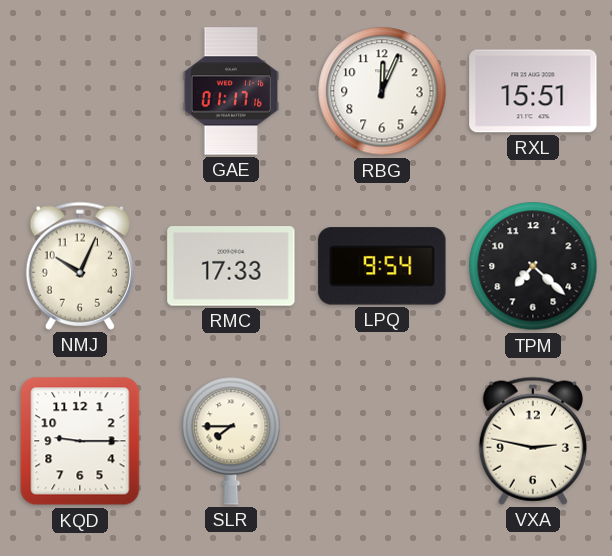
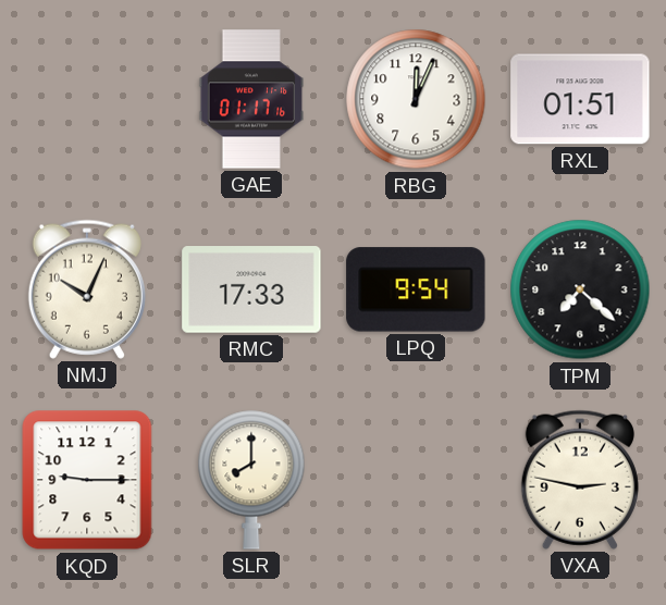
RXL: 15:51 -> 01:51
SLR: 7:45 -> 8:00
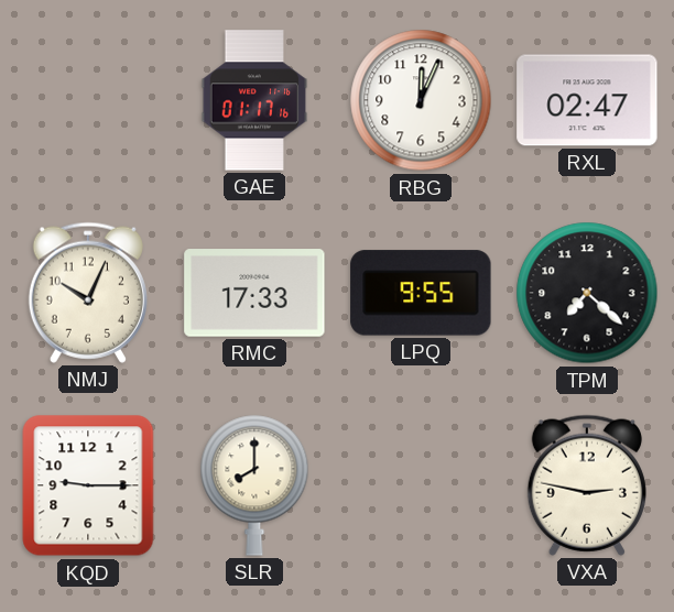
RXL: 01:51 -> 02:47
LPQ: 9:54 -> 9:55
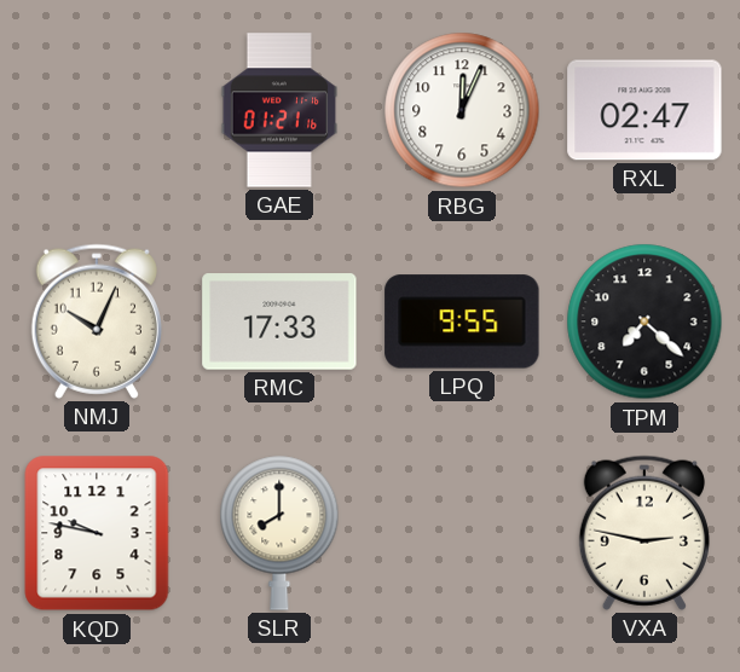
GAE: 01:17 -> 01:21
KQD: 9:15 -> 9:47
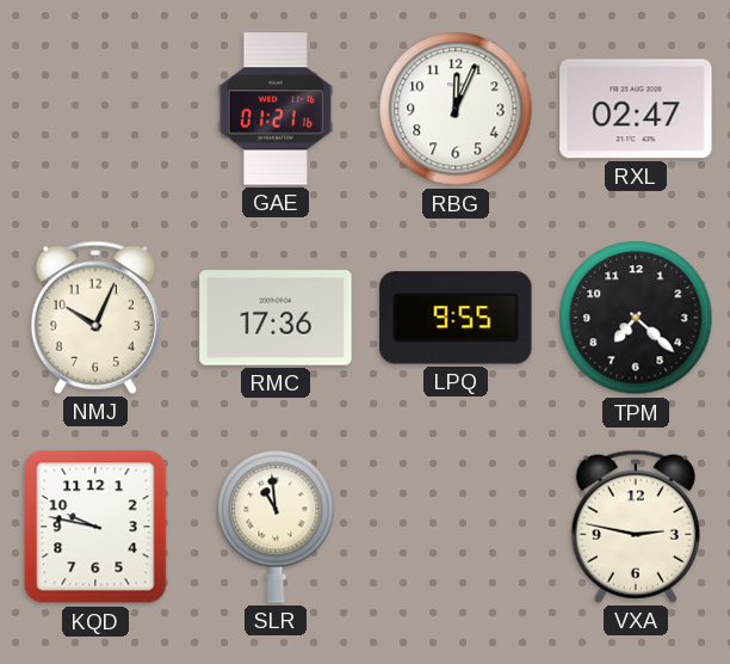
RMC: 17:33 -> 17:36
SLR: 8:00 -> 10:59
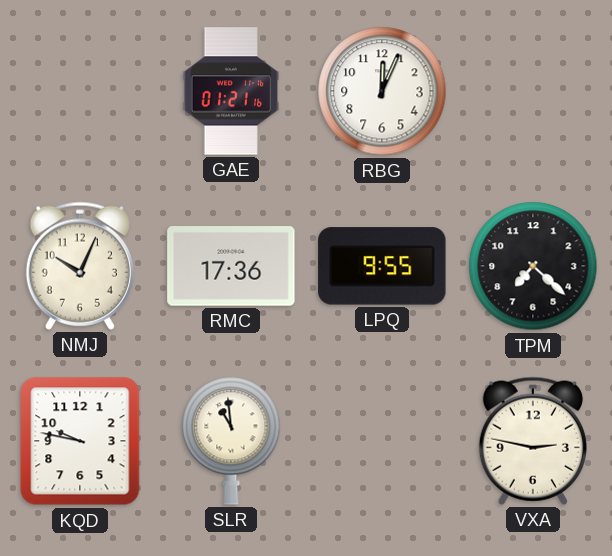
RXL: 02:47 -> none
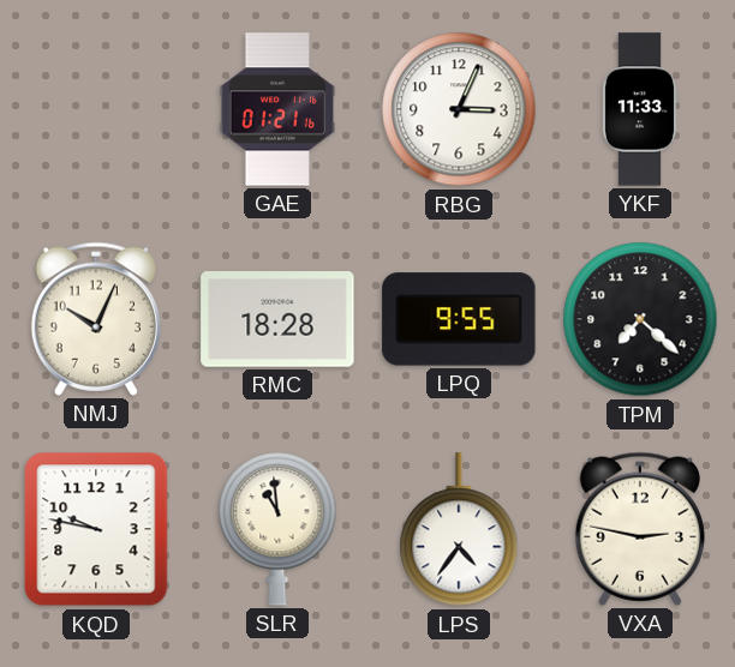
RBG: 12:04 -> 3:04
YKF: none -> 11:33
RMC: 17:36 -> 18:28
LPS: none -> 4:36
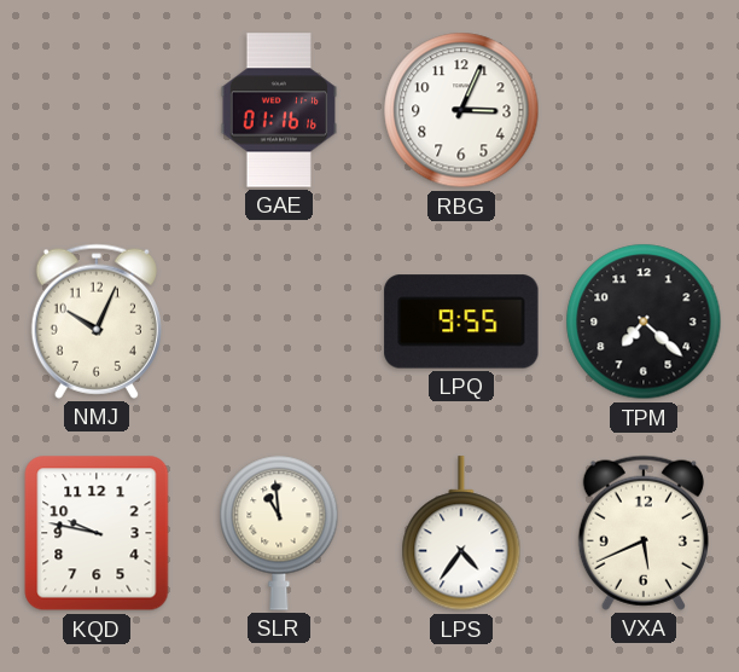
GAE: 01:21 -> 01:16
YKF: 11:33 -> none
RMC: 18:28 -> none
VXA: 2:47 -> 5:41
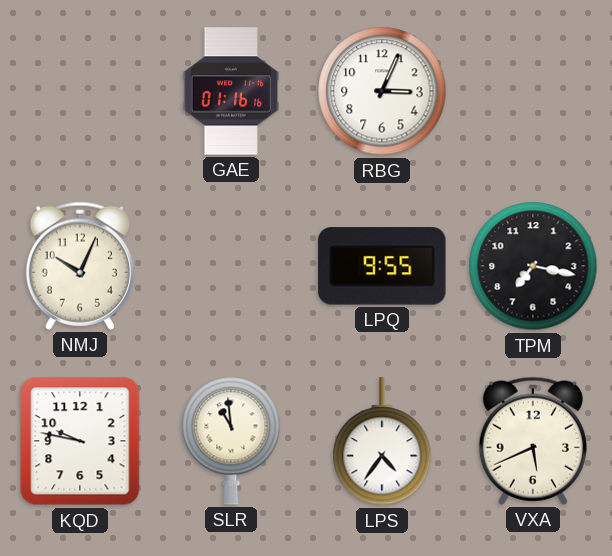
TPM: 7:22 -> 7:17
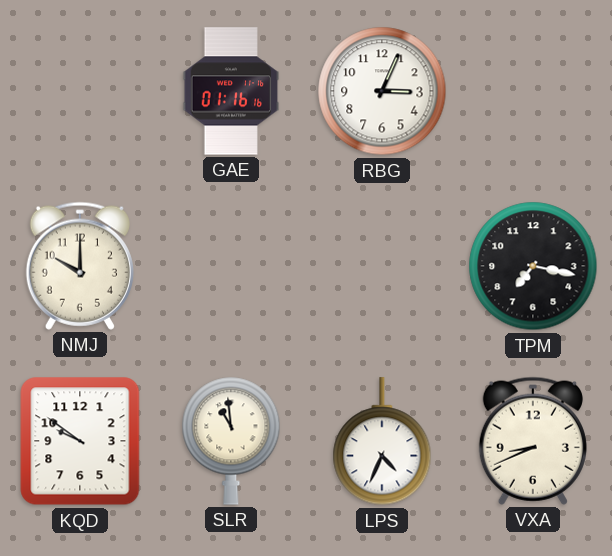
NMJ: 10:04 -> 10:00
LPQ: 9:55 -> none
KQD: 9:47 -> 9:51
LPS: 4:36 -> 4:34
VXA: 5:41 -> 8:41
